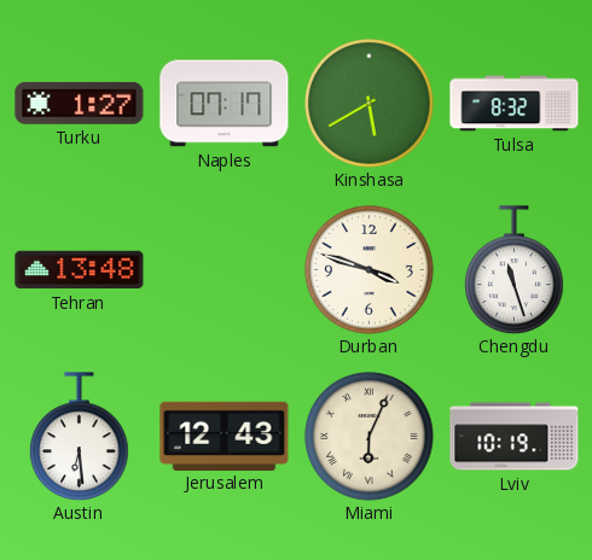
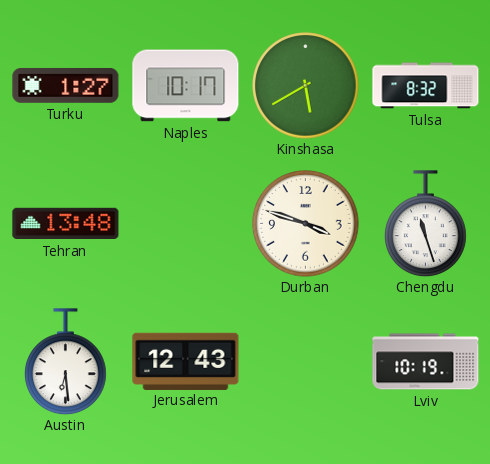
Naples: 07:17 -> 10:17
Miami: 6:04 -> none
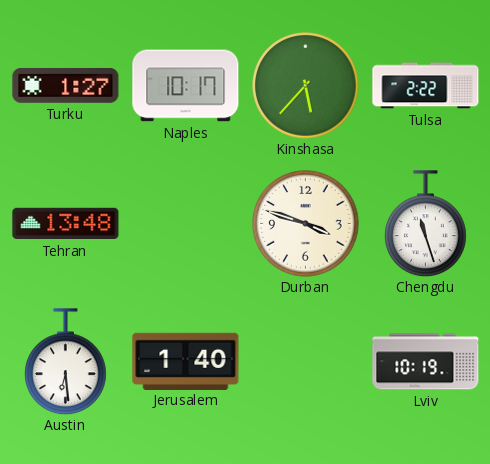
Kinshasa: 5:40 -> 5:37
Tulsa: 8:32 -> 2:22
Jerusalem: 12:43 -> 1:40
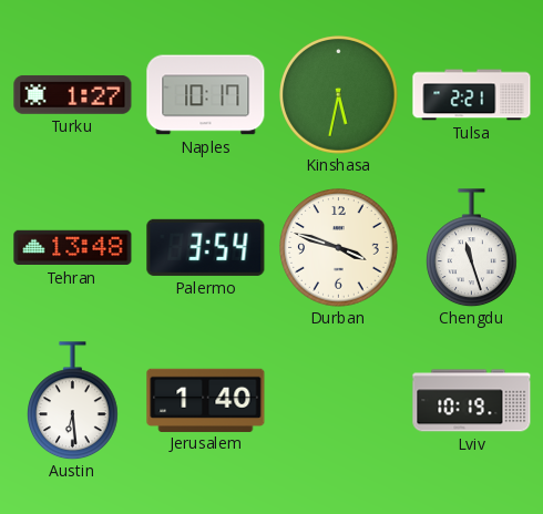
Kinshasa: 5:37 -> 5:32
Tulsa: 2:22 -> 2:21
Palermo: none -> 3:54
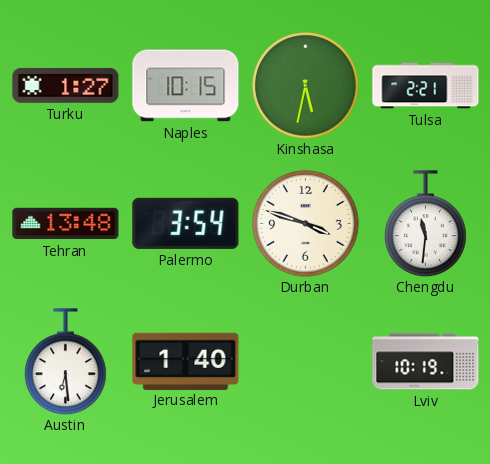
Naples: 10:17 -> 10:15
Chengdu: 11:27 -> 11:31
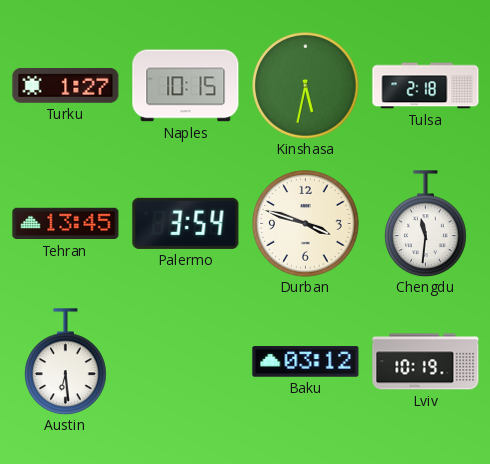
Tulsa: 2:21 -> 2:18
Tehran: 13:48 -> 13:45
Jerusalem: 1:40 -> none
Baku: none -> 03:12
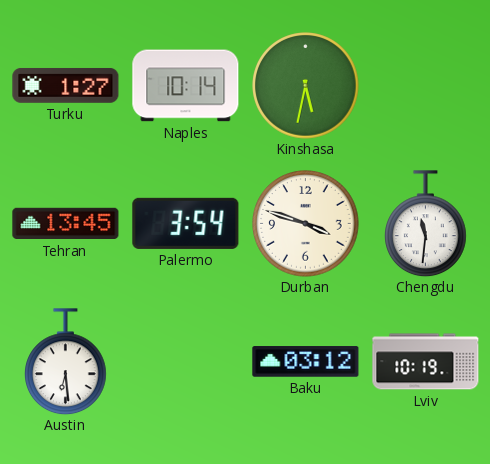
Naples: 10:15 -> 10:14
Tulsa: 2:18 -> none
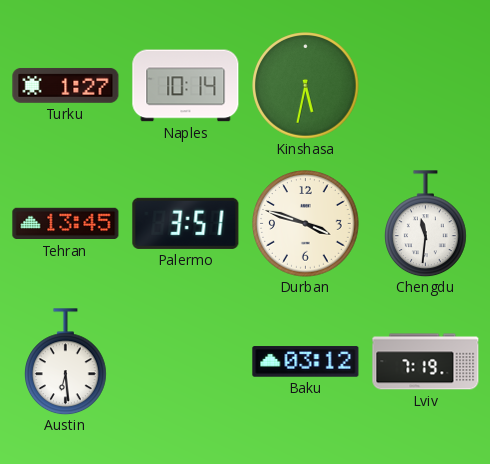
Palermo: 3:54 -> 3:51
Lviv: 10:19 -> 7:19
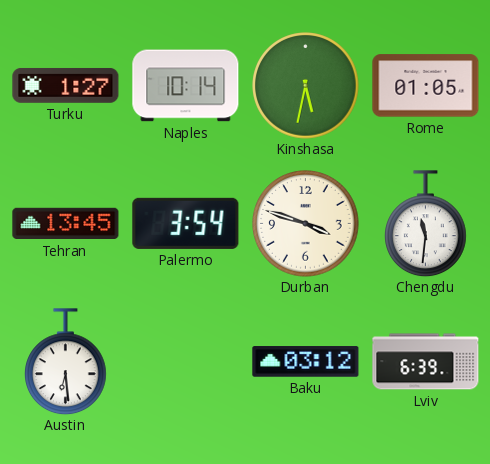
Rome: none -> 01:05
Palermo: 3:51 -> 3:54
Lviv: 7:19 -> 6:39
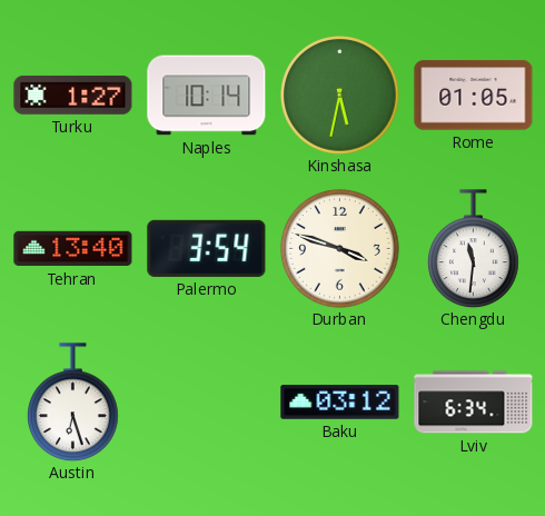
Tehran: 13:45 -> 13:40
Austin: 6:29 -> 6:27
Lviv: 6:39 -> 6:34
